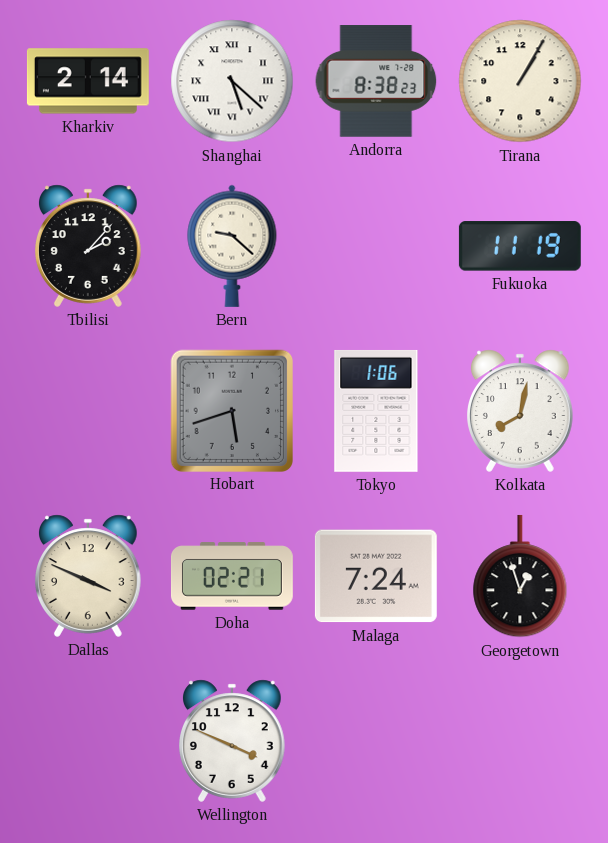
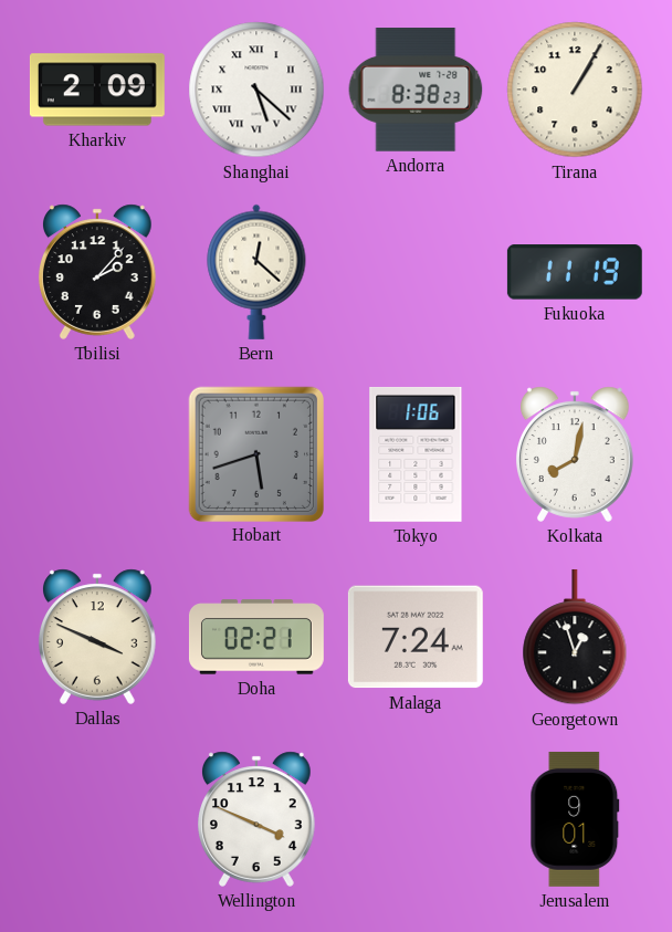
Kharkiv: 2:14 -> 2:09
Bern: 9:22 -> 12:22
Jerusalem: none -> 9:01
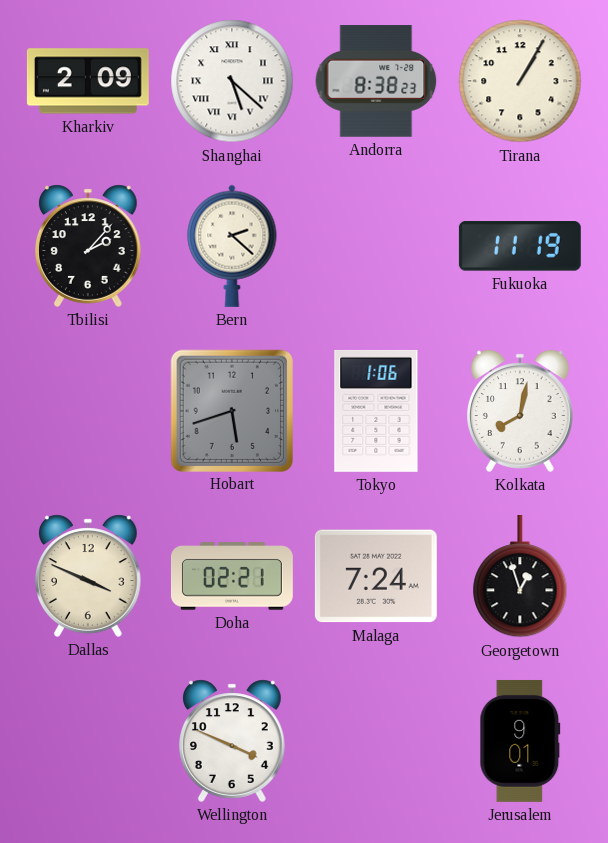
Bern: 12:22 -> 2:22
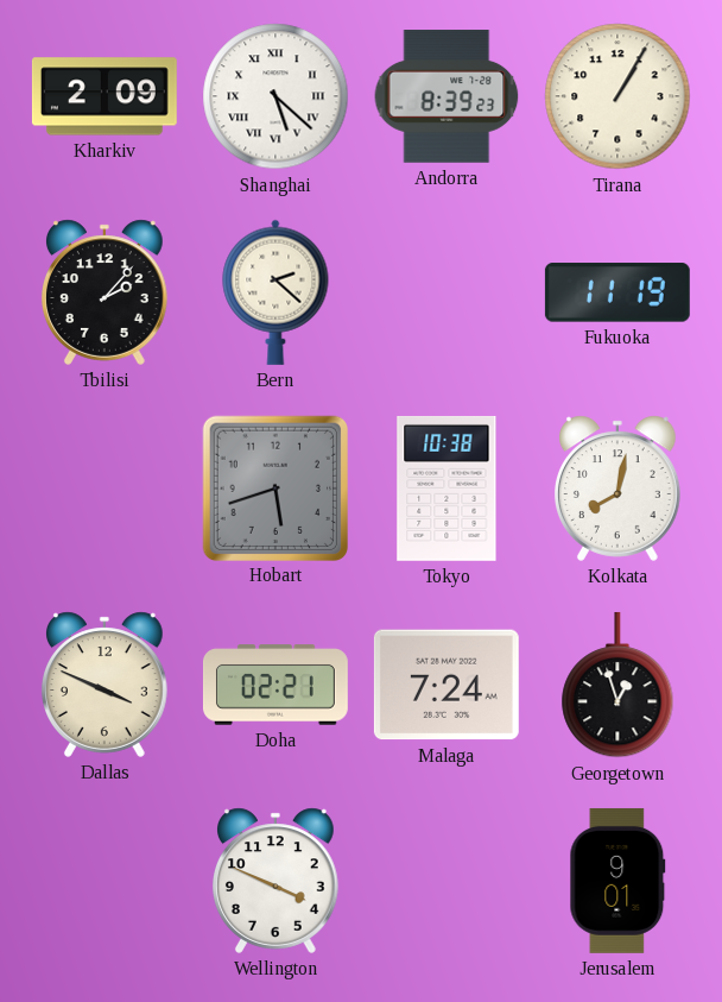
Andorra: 8:38 -> 8:39
Tokyo: 1:06 -> 10:38
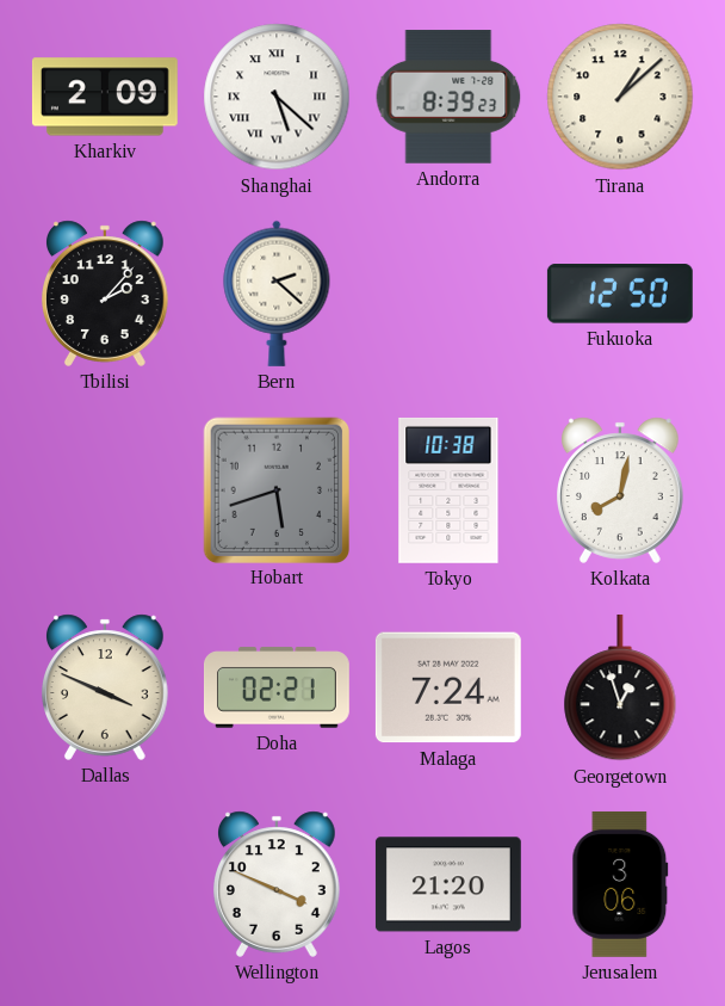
Tirana: 1:05 -> 1:08
Fukuoka: 11:19 -> 12:50
Lagos: none -> 21:20
Jerusalem: 9:01 -> 3:06
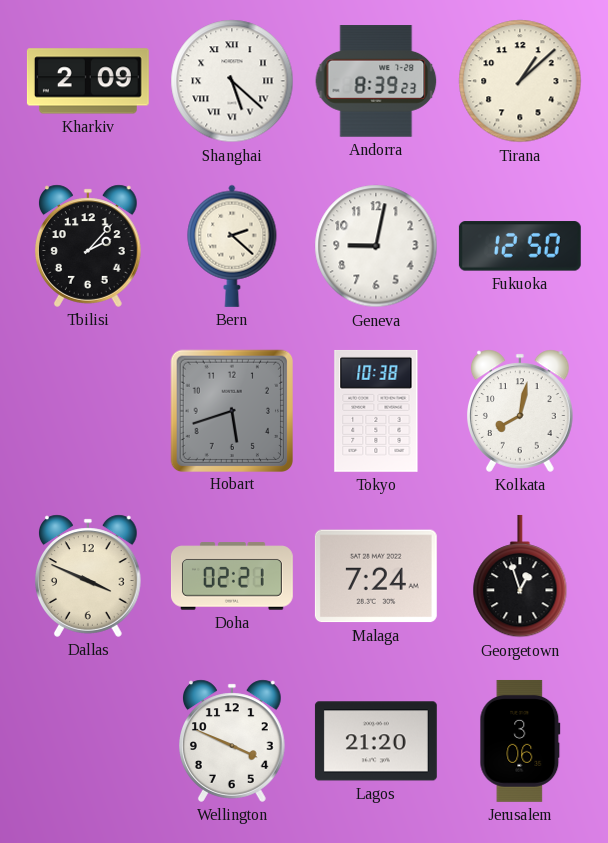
Geneva: none -> 9:02
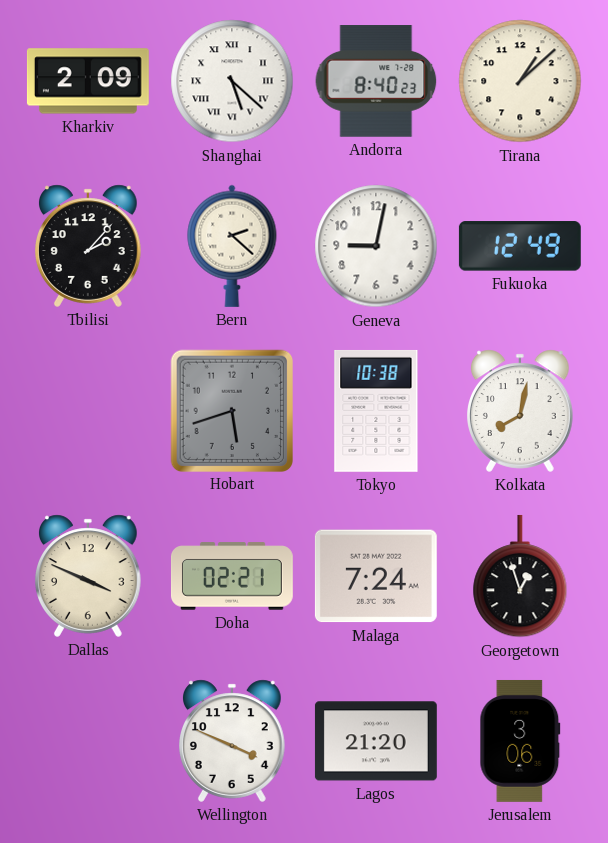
Andorra: 8:39 -> 8:40
Fukuoka: 12:50 -> 12:49
